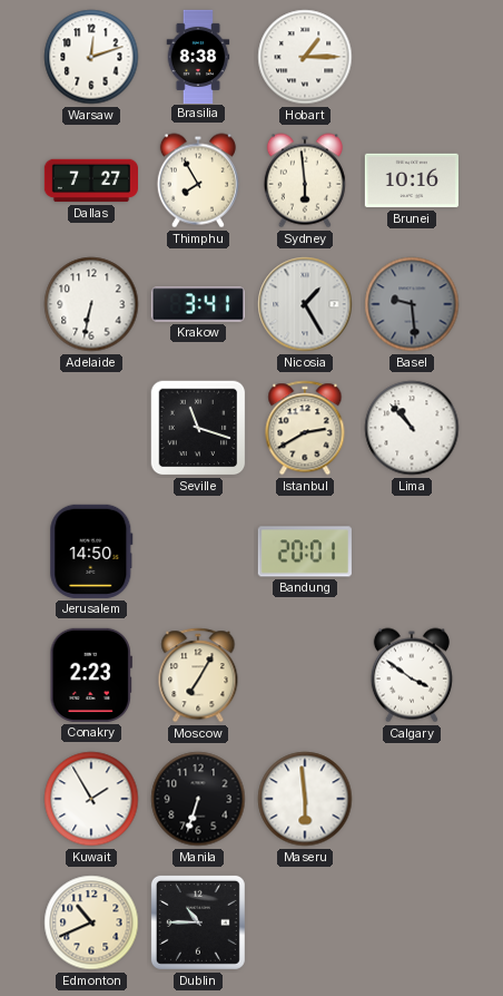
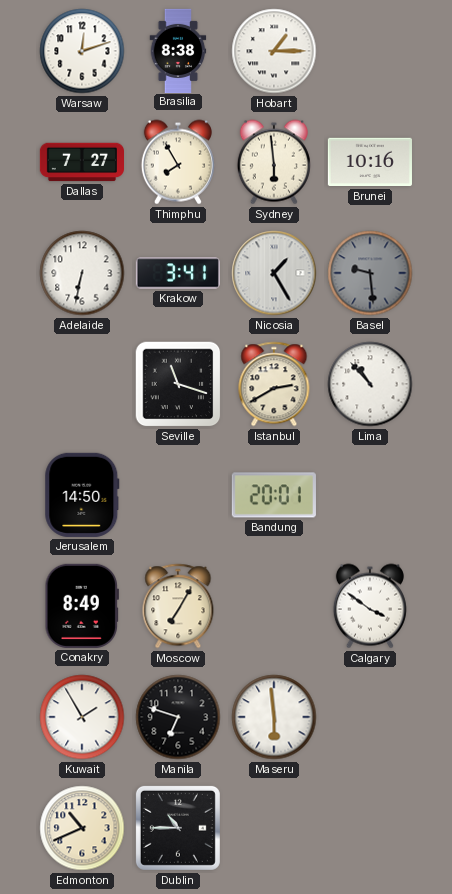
Conakry: 2:23 -> 8:49
Manila: 6:33 -> 6:48
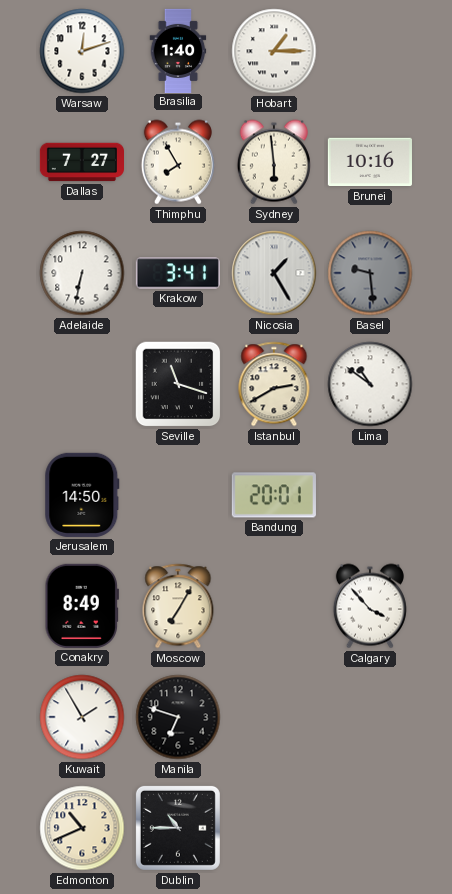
Brasilia: 8:38 -> 1:40
Lima: 10:53 -> 10:51
Calgary: 3:51 -> 3:53
Maseru: 5:59 -> none
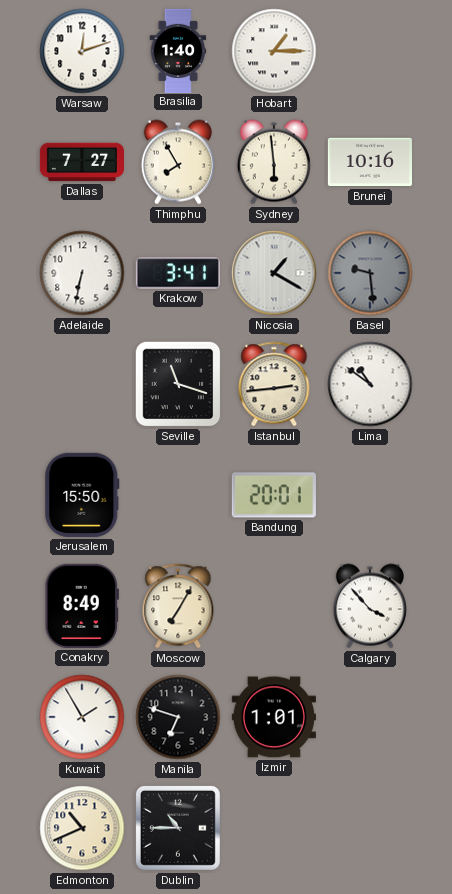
Nicosia: 1:25 -> 1:20
Istanbul: 2:40 -> 2:44
Jerusalem: 14:50 -> 15:50
Izmir: none -> 1:01
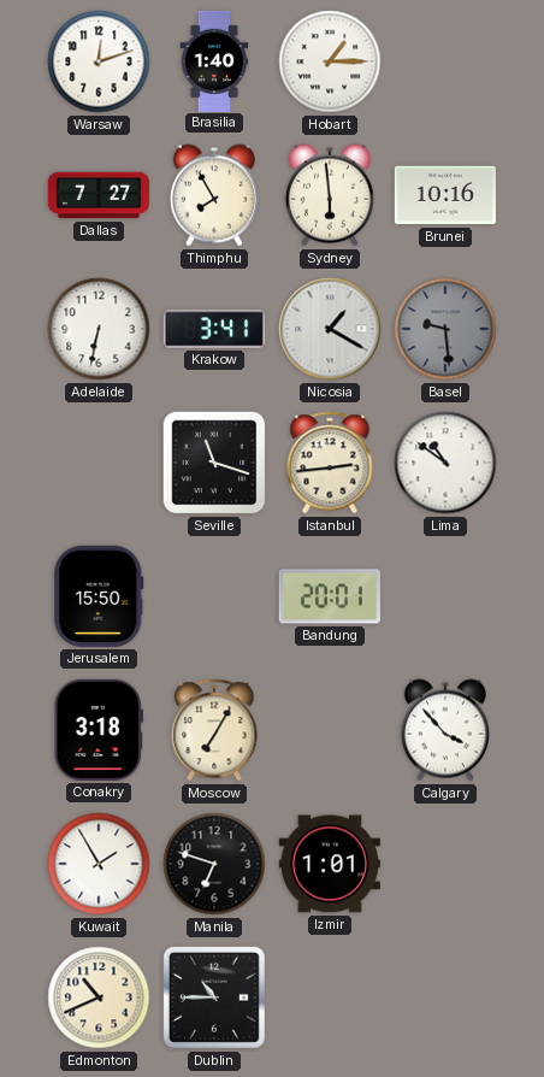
Conakry: 8:49 -> 3:18
